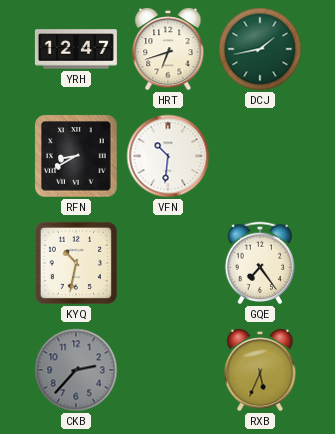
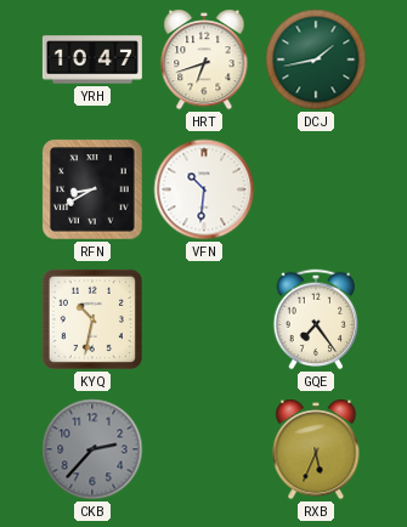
YRH: 12:47 -> 10:47
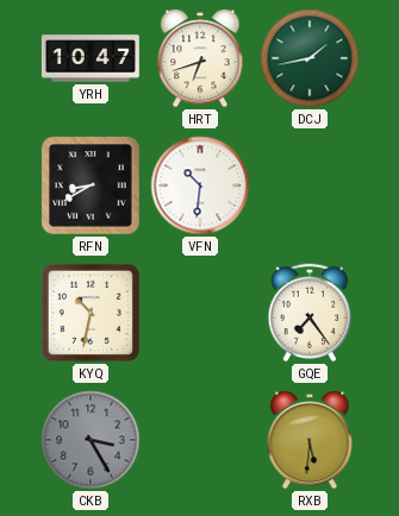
CKB: 2:37 -> 3:25
RXB: 5:34 -> 5:31
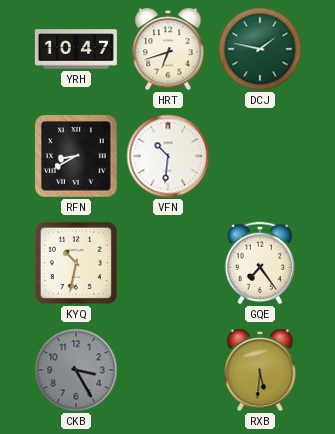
DCJ: 1:43 -> 1:47
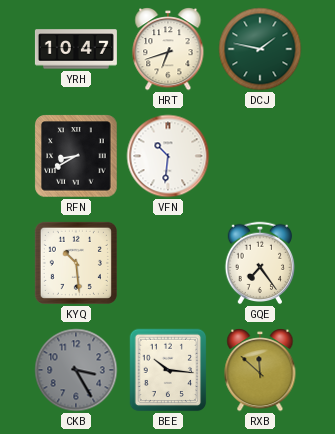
KYQ: 10:32 -> 10:29
BEE: none -> 10:16
RXB: 5:31 -> 11:52
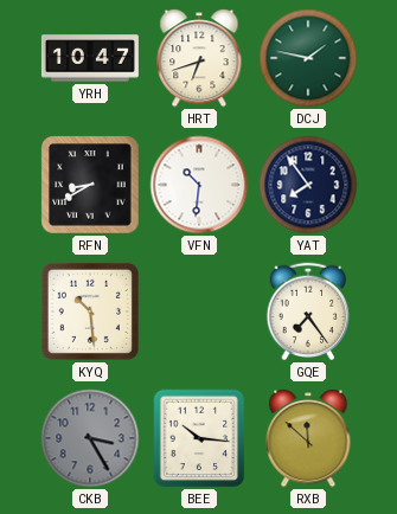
YAT: none -> 7:54
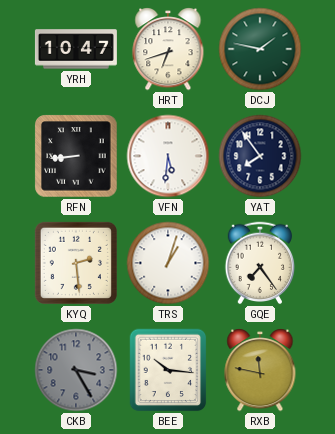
RFN: 8:40 -> 8:44
VFN: 10:31 -> 5:31
KYQ: 10:29 -> 2:29
TRS: none -> 1:03
RXB: 11:52 -> 11:47
